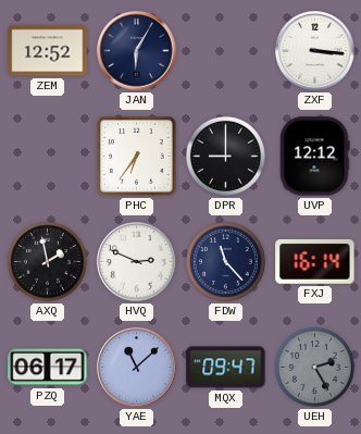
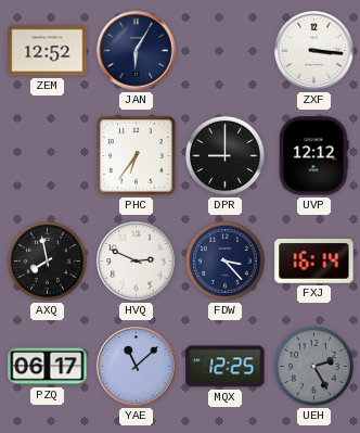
AXQ: 1:58 -> 7:58
FDW: 11:23 -> 3:23
MQX: 09:47 -> 12:25
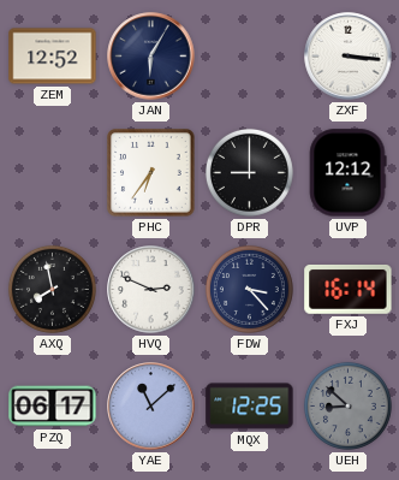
UEH: 2:25 -> 8:52
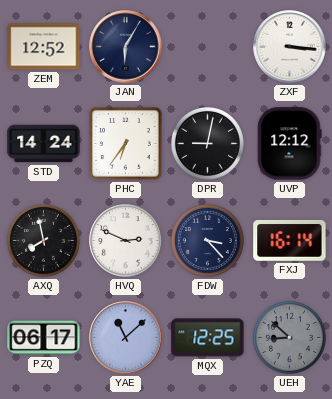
STD: none -> 14:24
DPR: 9:00 -> 9:02
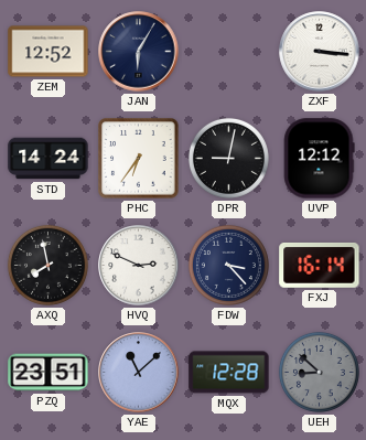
PZQ: 06:17 -> 23:51
MQX: 12:25 -> 12:28
